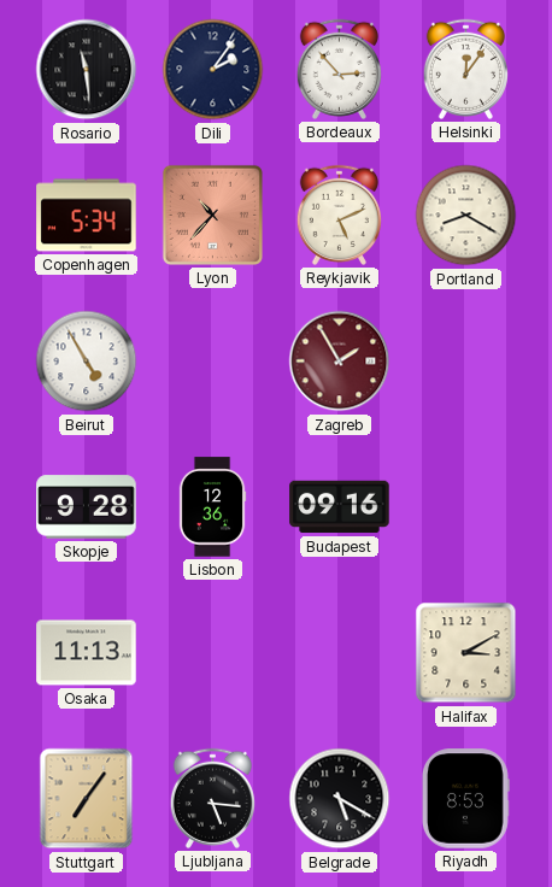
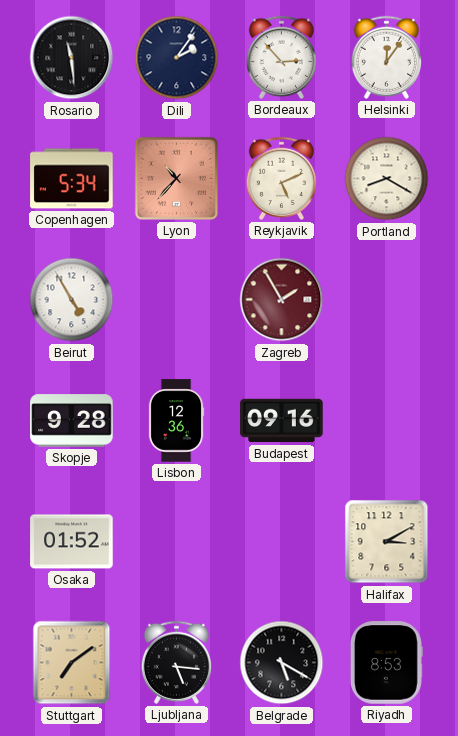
Osaka: 11:13 -> 01:52
Stuttgart: 7:06 -> 7:09
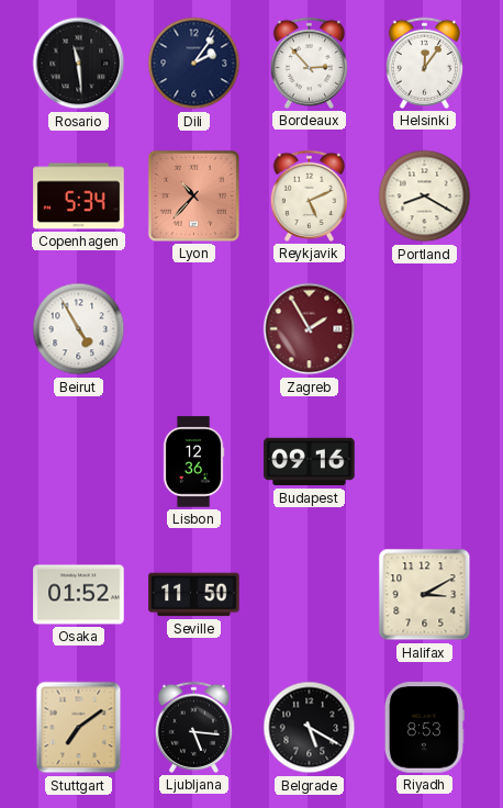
Skopje: 9:28 -> none
Seville: none -> 11:50
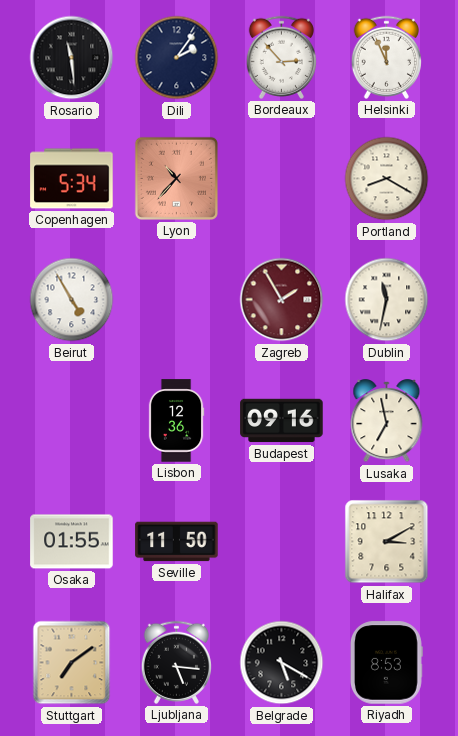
Helsinki: 12:06 -> 11:56
Reykjavik: 5:11 -> none
Dublin: none -> 11:32
Lusaka: none -> 6:58
Osaka: 01:52 -> 01:55
